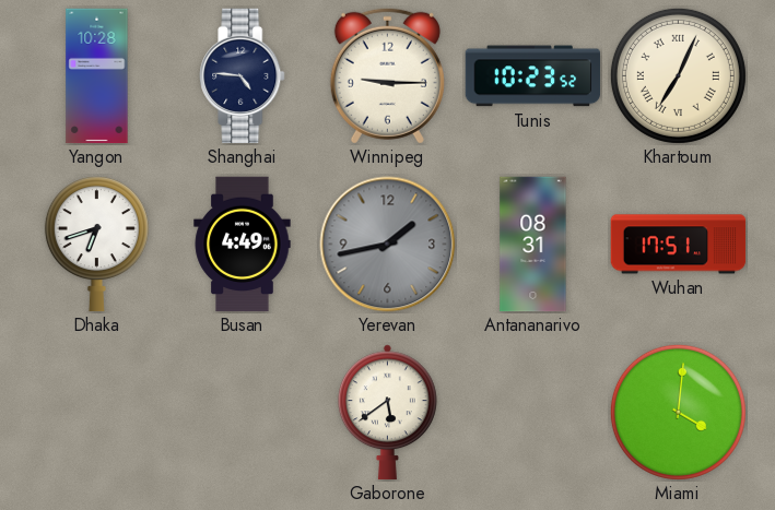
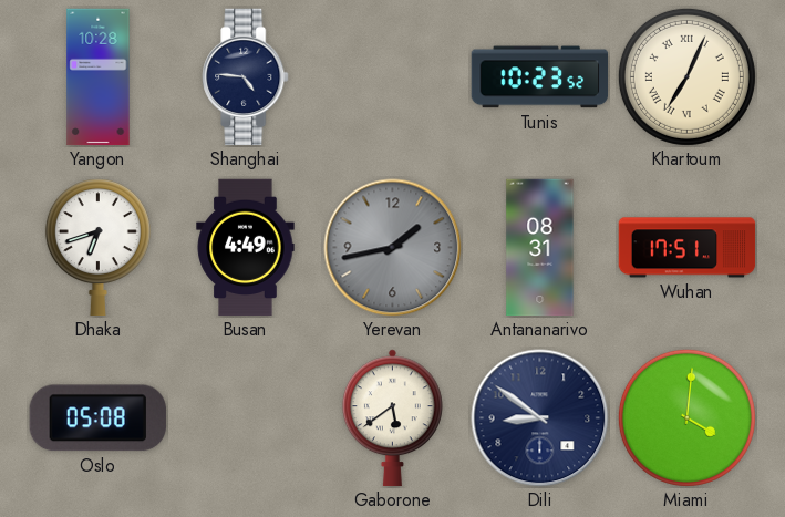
Winnipeg: 9:15 -> none
Oslo: none -> 05:08
Dili: none -> 8:51
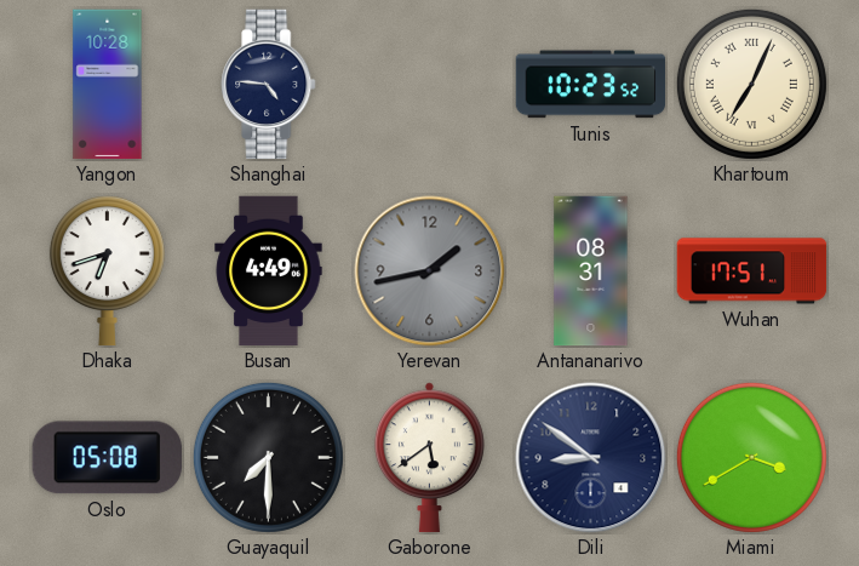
Guayaquil: none -> 7:30
Miami: 4:01 -> 3:40
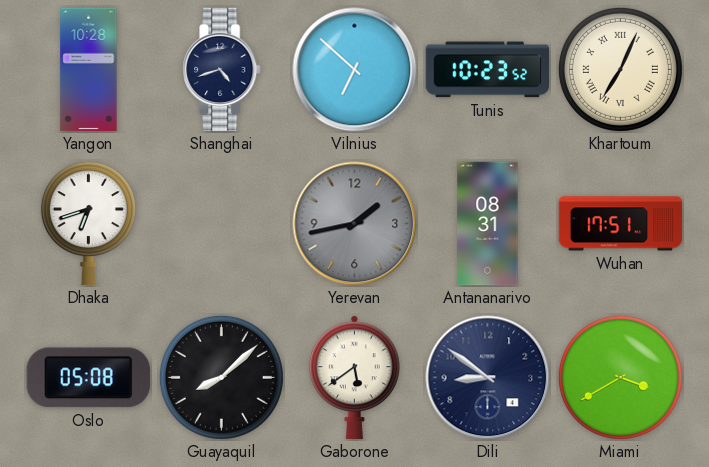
Shanghai: 4:46 -> 4:42
Vilnius: none -> 6:52
Busan: 4:49 -> none
Guayaquil: 7:30 -> 8:08
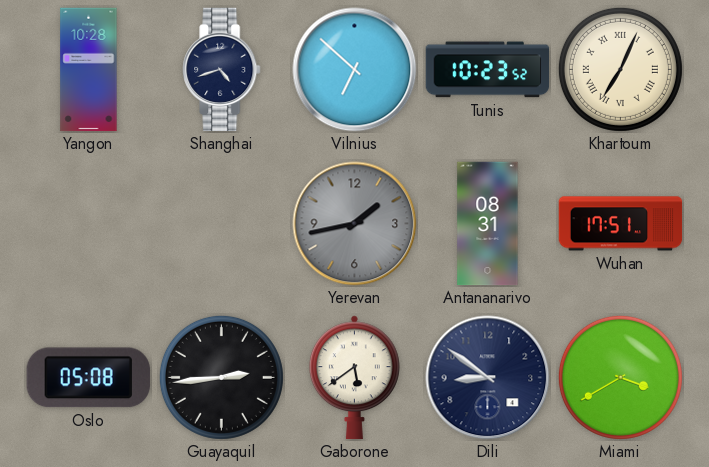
Dhaka: 6:42 -> none
Guayaquil: 8:08 -> 2:44
